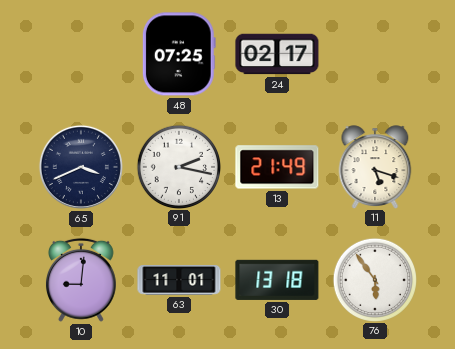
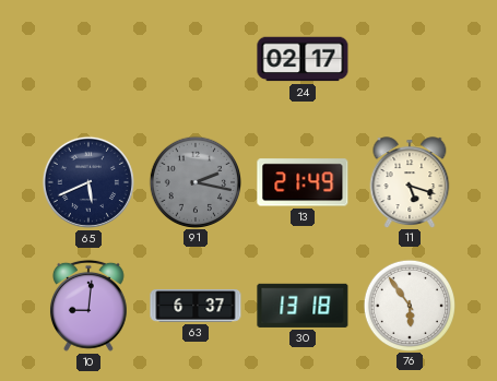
48: 07:25 -> none
65: 3:41 -> 5:41
91 dial: white -> grey
63: 11:01 -> 6:37
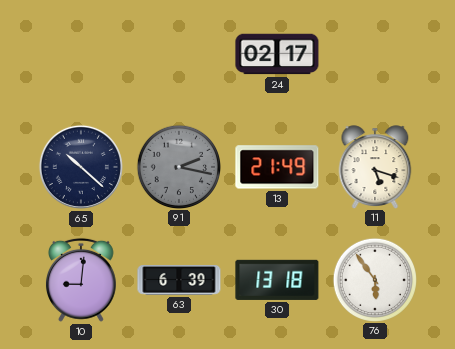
65: 5:41 -> 10:22
63: 6:37 -> 6:39
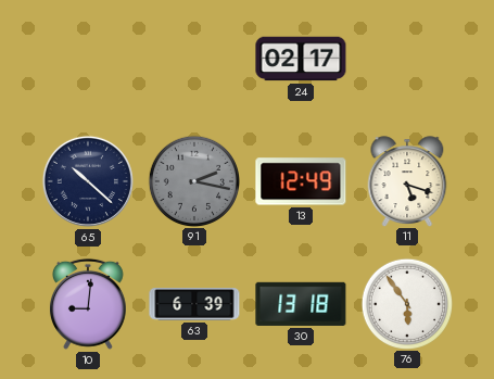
13: 21:49 -> 12:49
